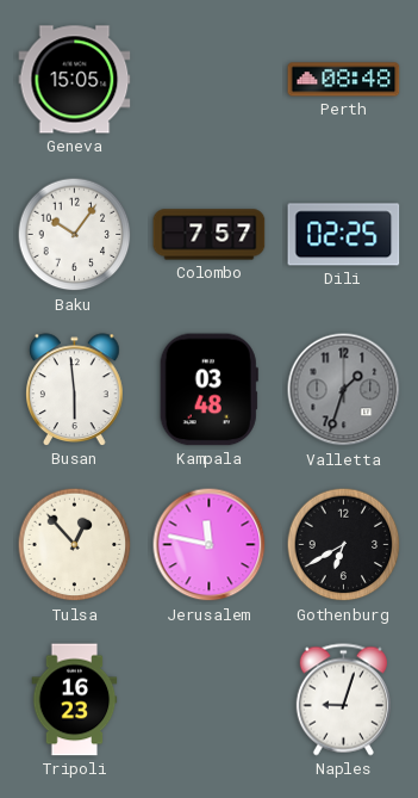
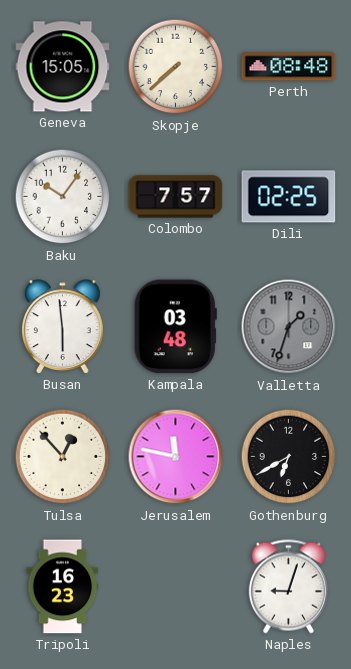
Skopje: none -> 7:38
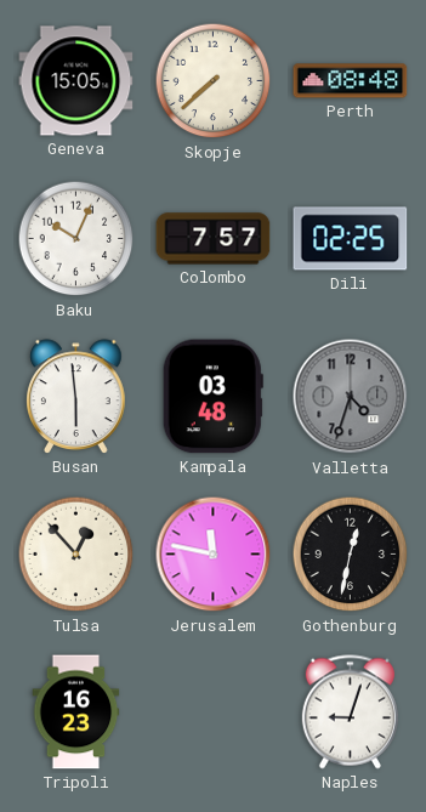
Baku: 10:06 -> 10:04
Valletta: 1:33 -> 4:33
Gothenburg: 6:40 -> 12:32
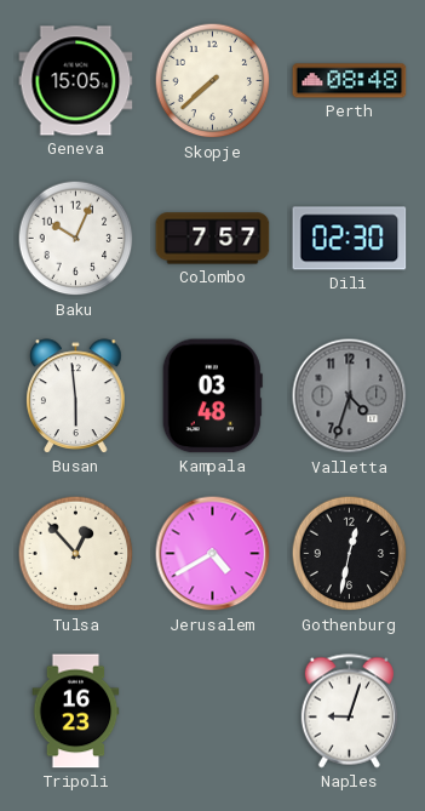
Dili: 02:25 -> 02:30
Jerusalem: 11:47 -> 4:40
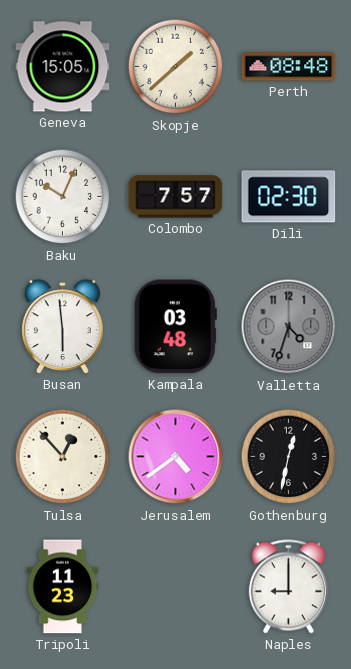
Skopje: 7:38 -> 1:38
Jerusalem: 4:40 -> 4:39
Tripoli: 16:23 -> 11:23
Naples: 9:03 -> 9:00
